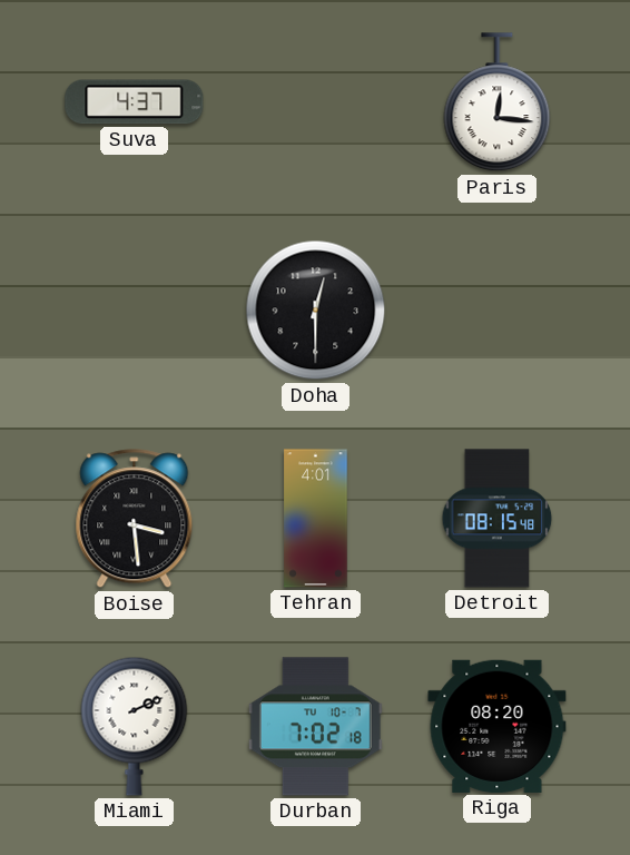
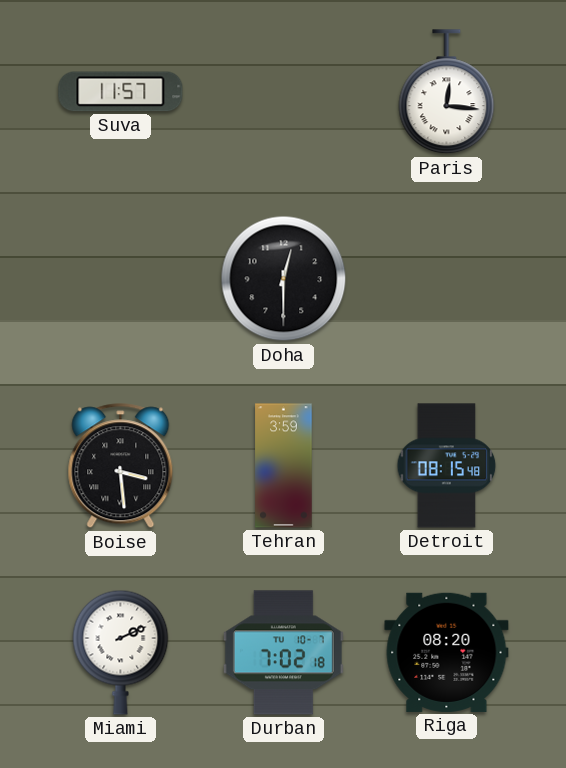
Suva: 4:37 -> 11:57
Tehran: 4:01 -> 3:59
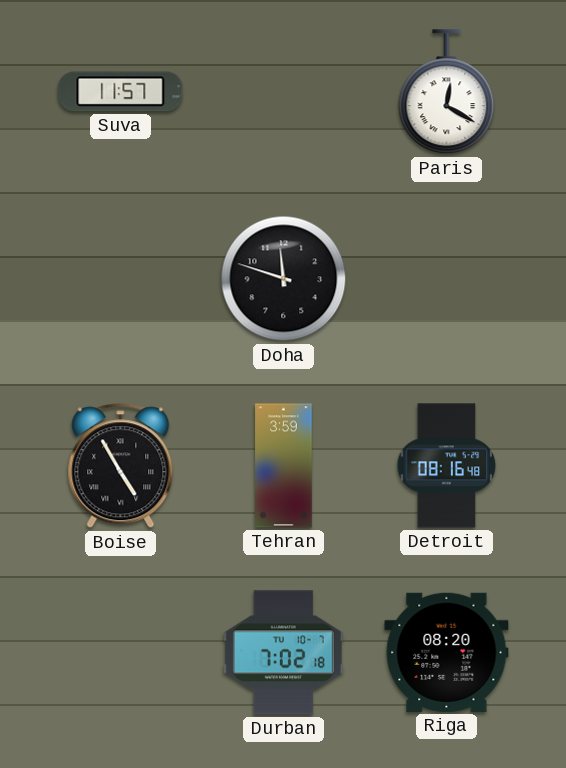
Paris: 12:16 -> 12:20
Doha: 12:30 -> 11:48
Boise: 3:29 -> 4:55
Detroit: 08:15 -> 08:16
Miami: 2:11 -> none
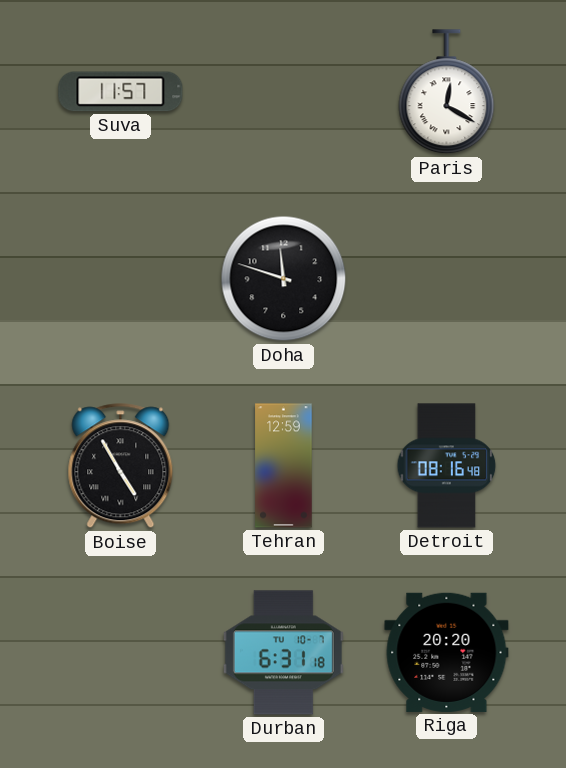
Tehran: 3:59 -> 12:59
Durban: 7:02 -> 6:31
Riga: 08:20 -> 20:20
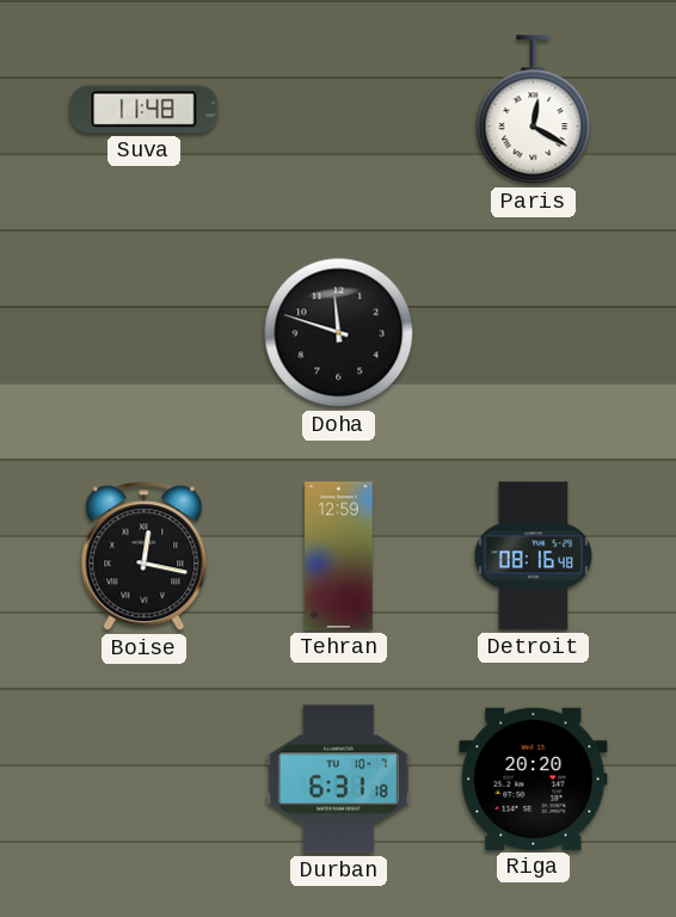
Suva: 11:57 -> 11:48
Boise: 4:55 -> 12:17
